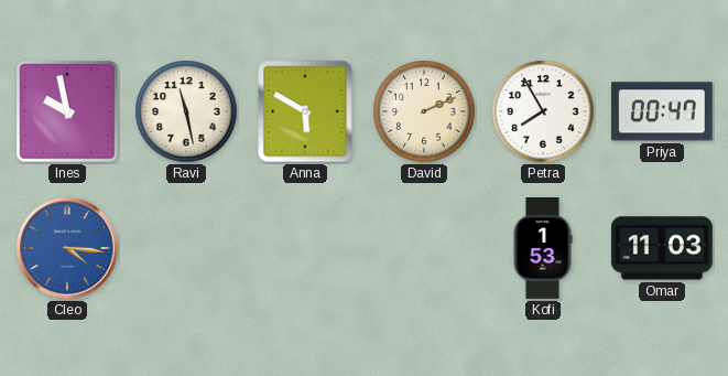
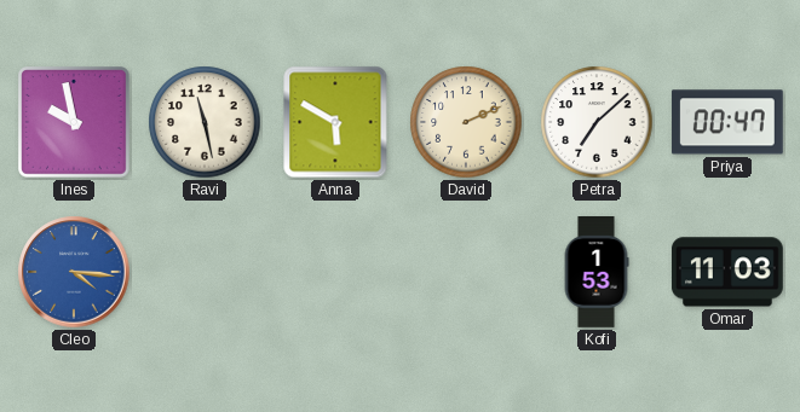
Petra: 7:55 -> 7:08
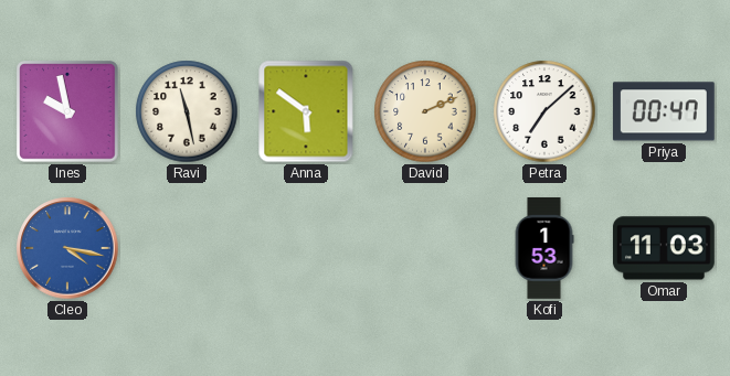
Anna: 5:50 -> 5:51
Cleo: 4:16 -> 4:17
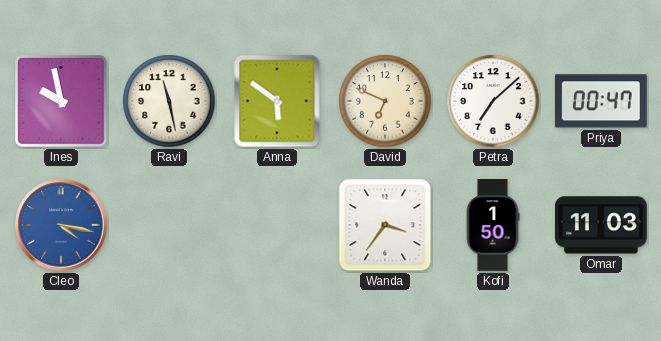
David: 2:11 -> 6:49
Wanda: none -> 3:36
Kofi: 1:53 -> 1:50
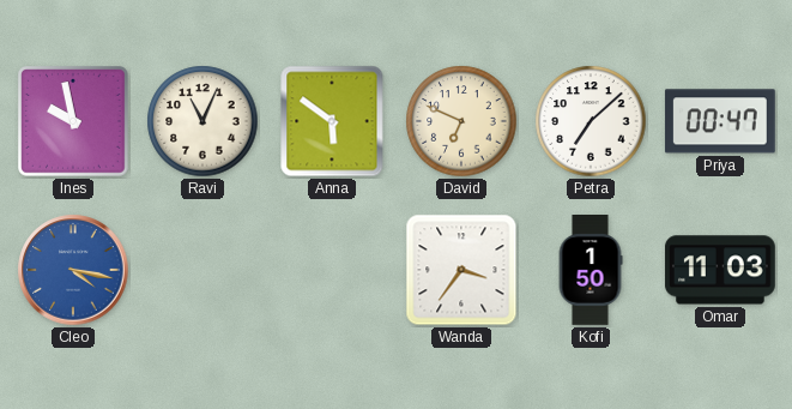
Ravi: 11:28 -> 11:04
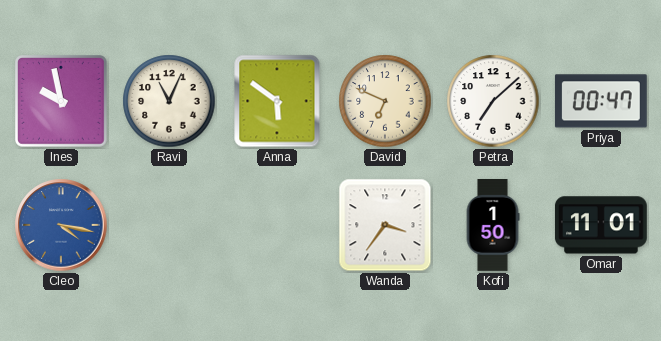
Omar: 11:03 -> 11:01
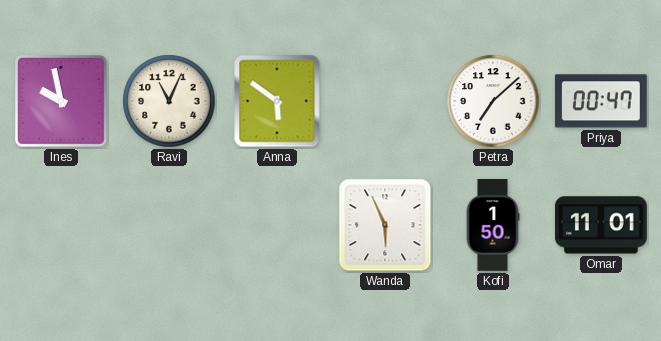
David: 6:49 -> none
Cleo: 4:17 -> none
Wanda: 3:36 -> 5:56
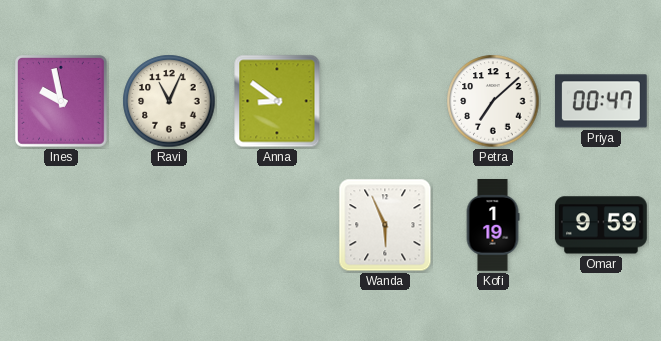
Anna: 5:51 -> 8:51
Kofi: 1:50 -> 1:19
Omar: 11:01 -> 9:59
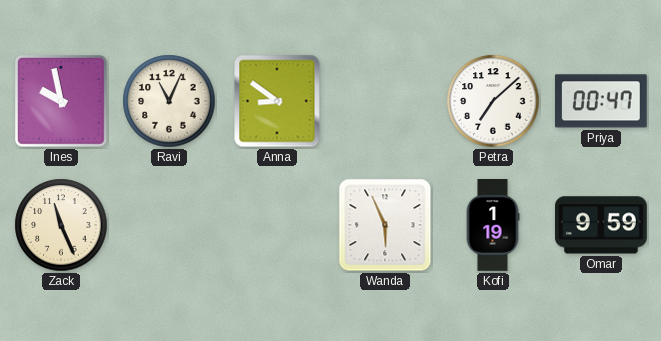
Zack: none -> 11:26
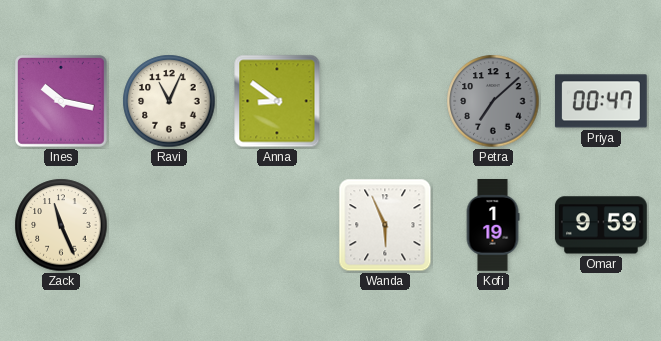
Ines: 9:58 -> 10:17
Petra dial: white -> grey
